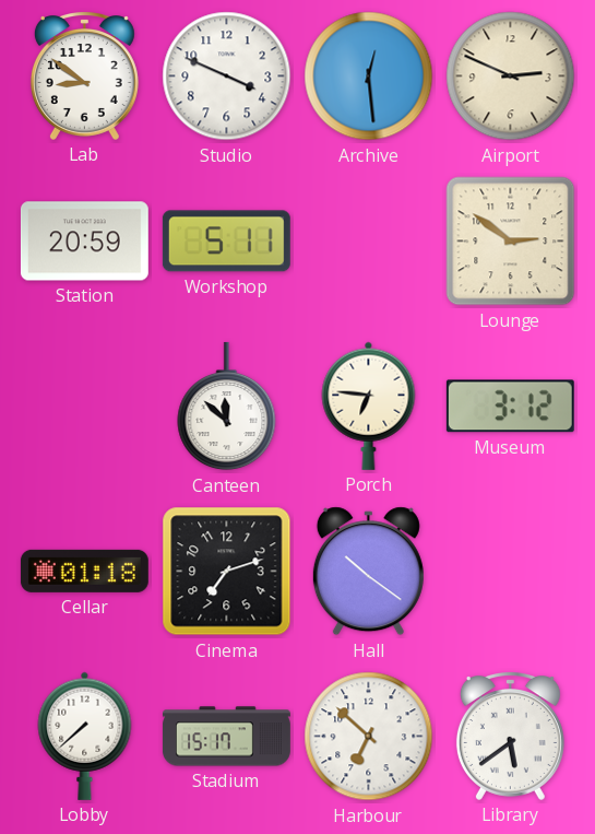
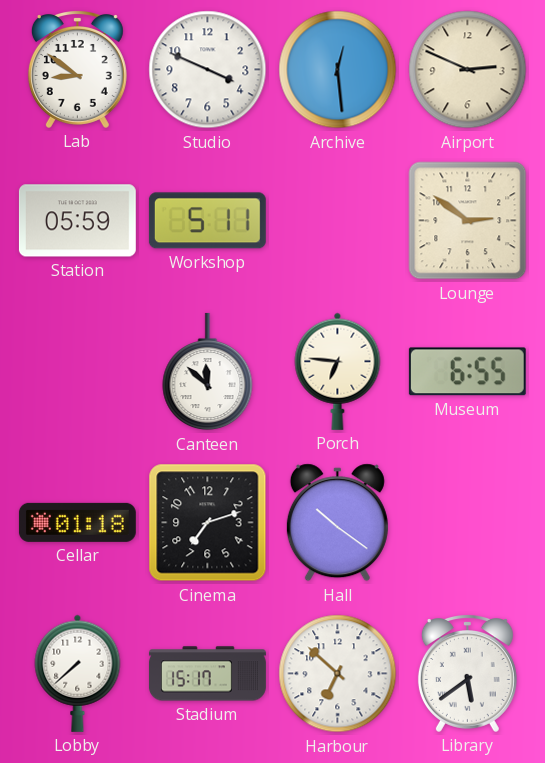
Station: 20:59 -> 05:59
Museum: 3:12 -> 6:55
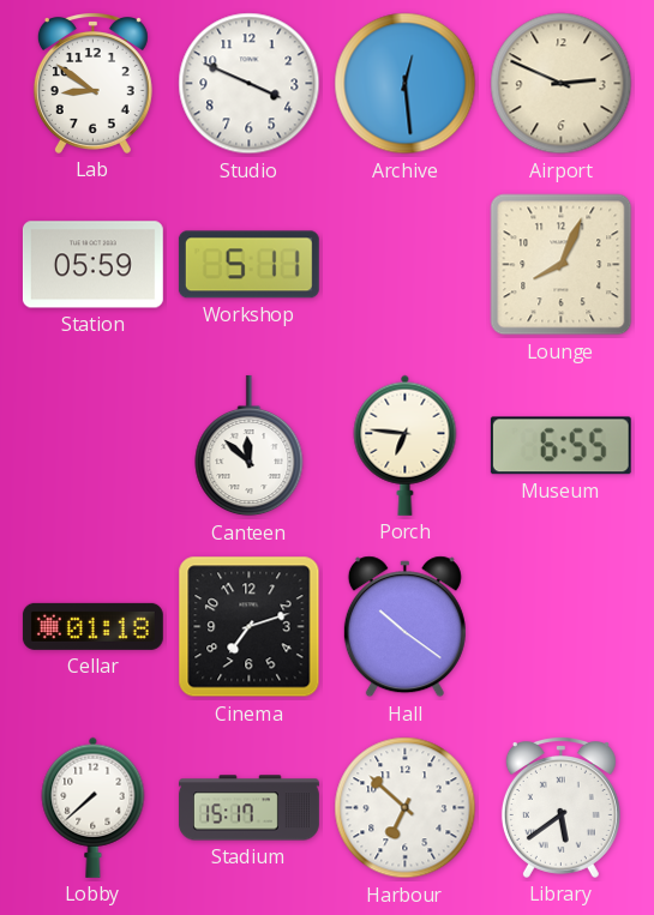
Lounge: 2:51 -> 8:04
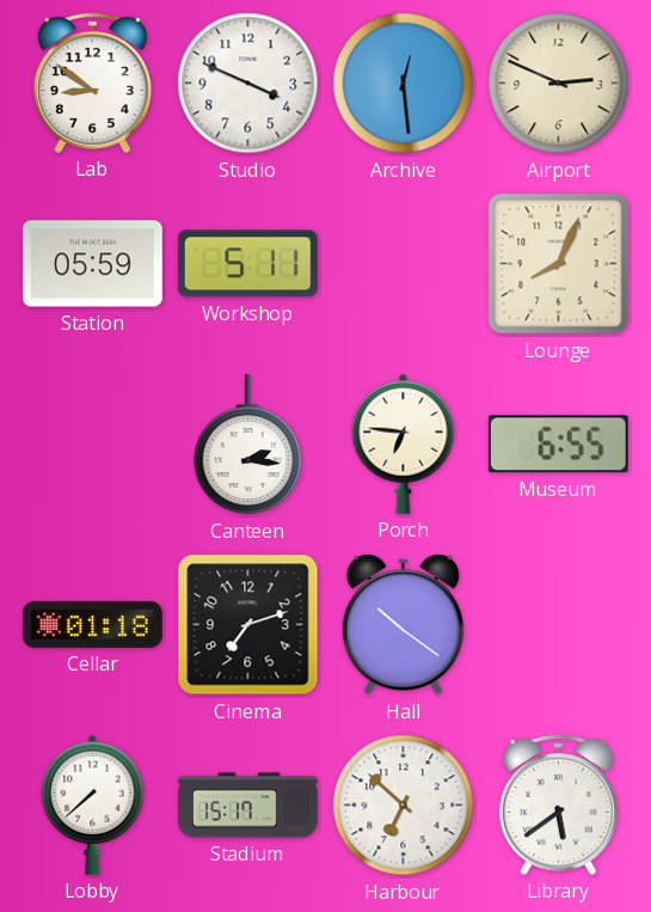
Canteen: 11:52 -> 2:16
